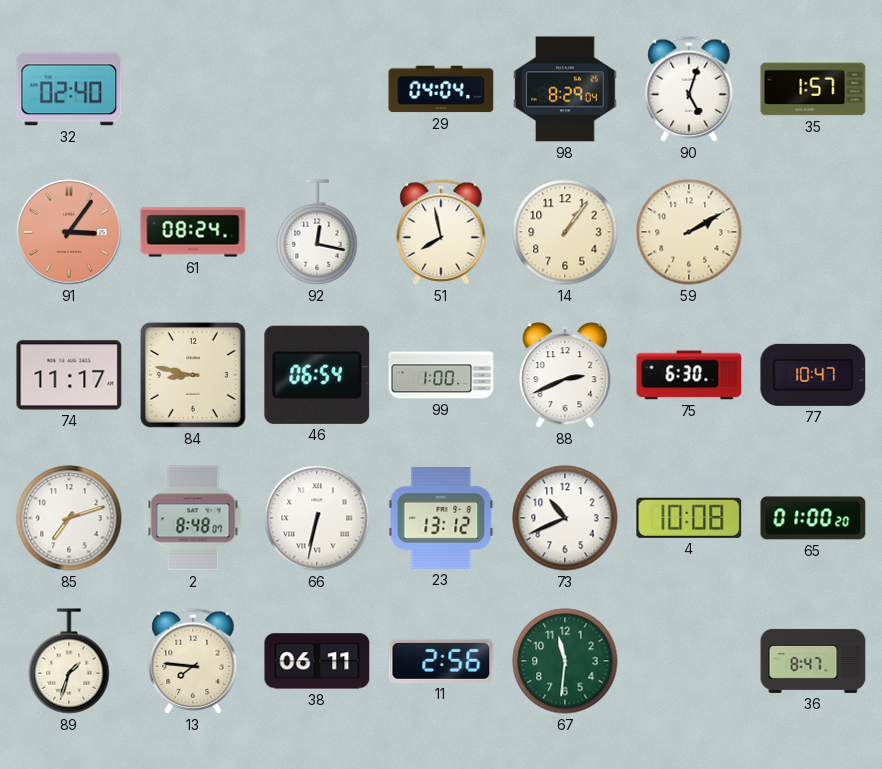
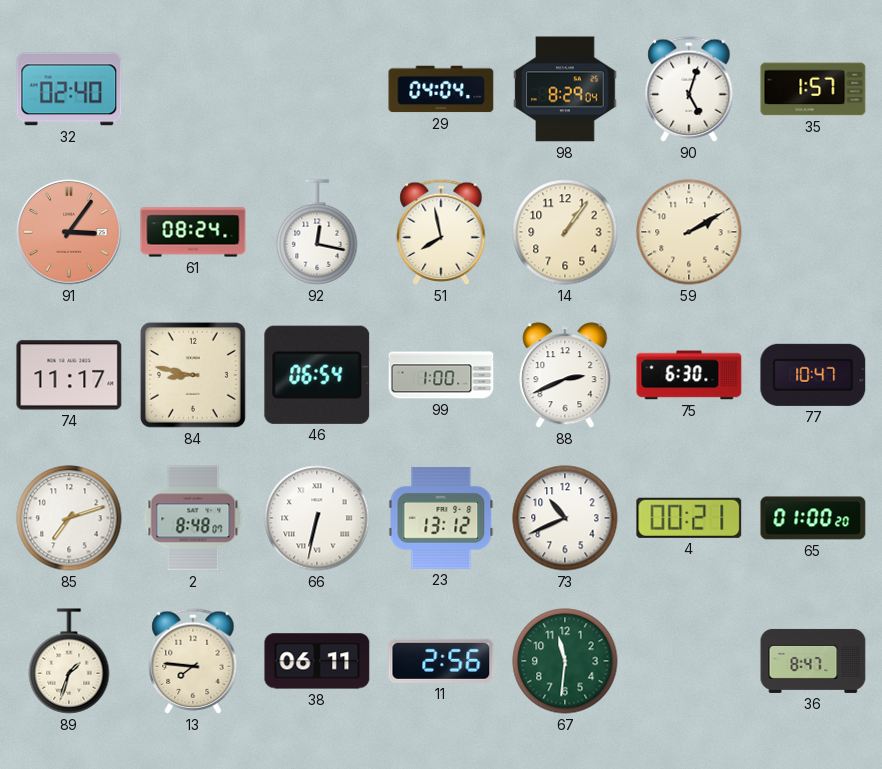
4: 10:08 -> 00:21
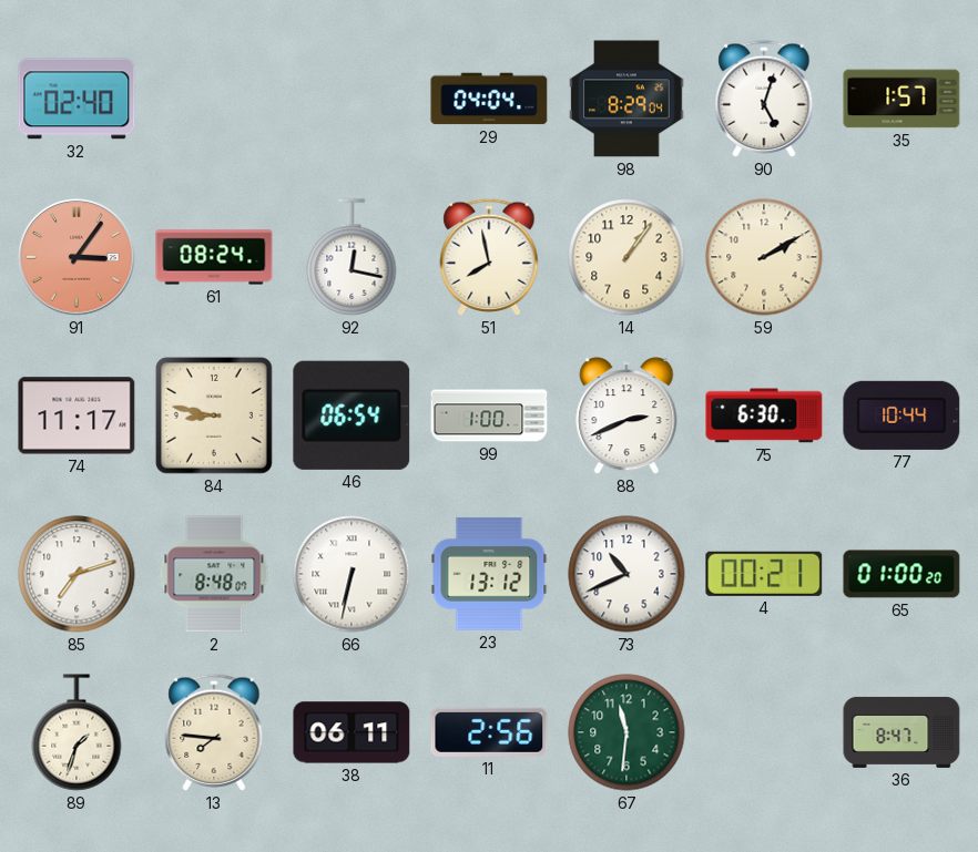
77: 10:47 -> 10:44
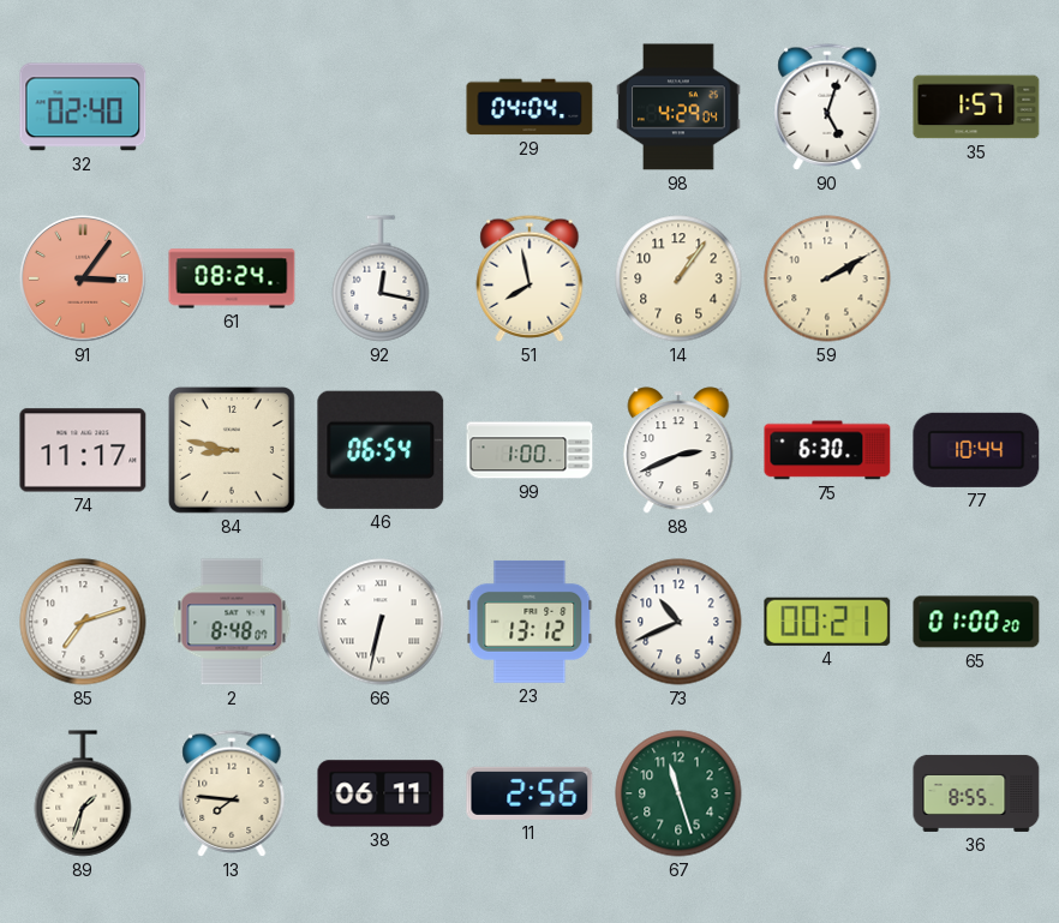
98: 8:29 -> 4:29
67: 11:31 -> 11:27
36: 8:47 -> 8:55
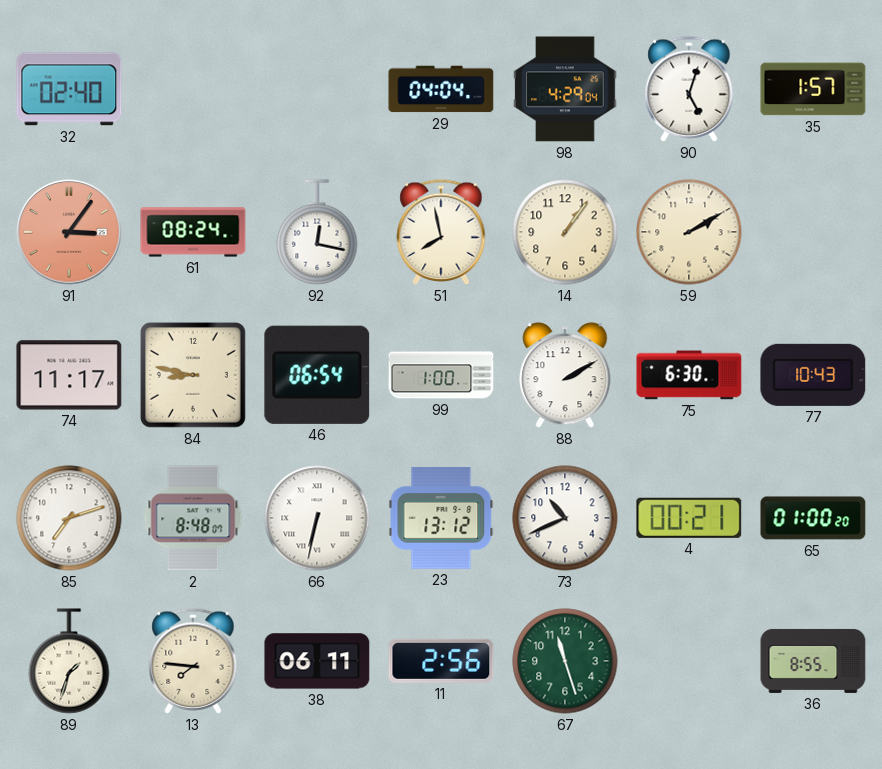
88: 2:41 -> 2:10
77: 10:44 -> 10:43
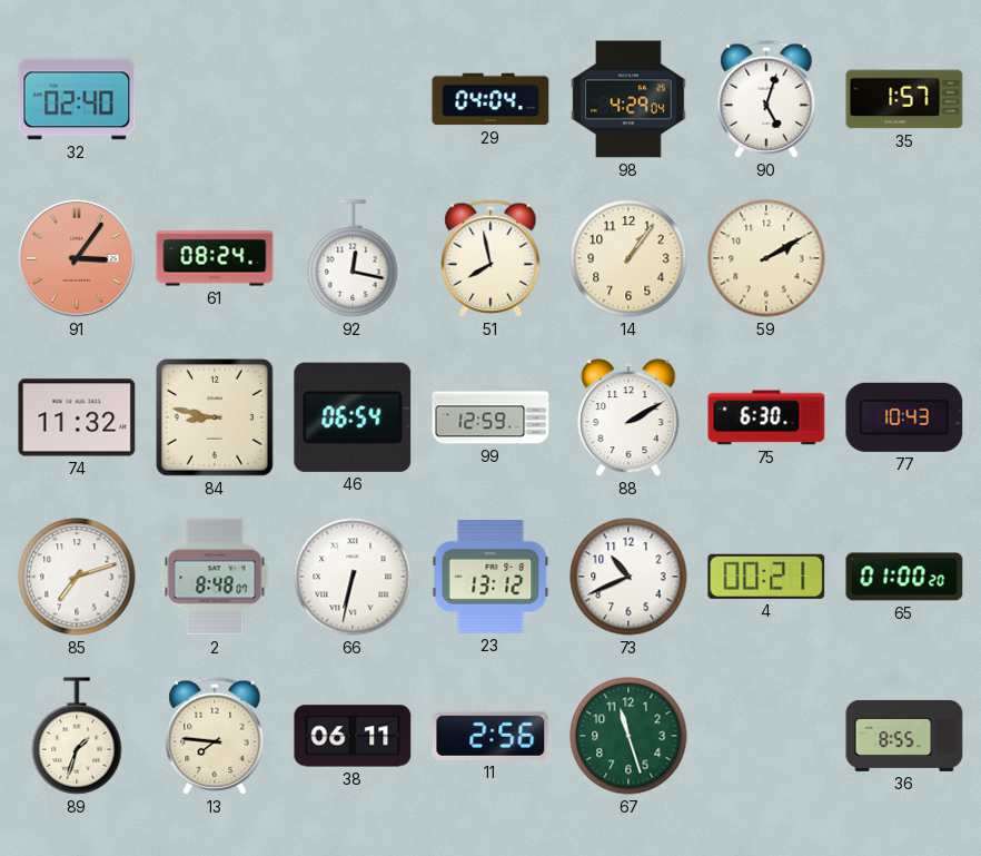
74: 11:17 -> 11:32
99: 1:00 -> 12:59
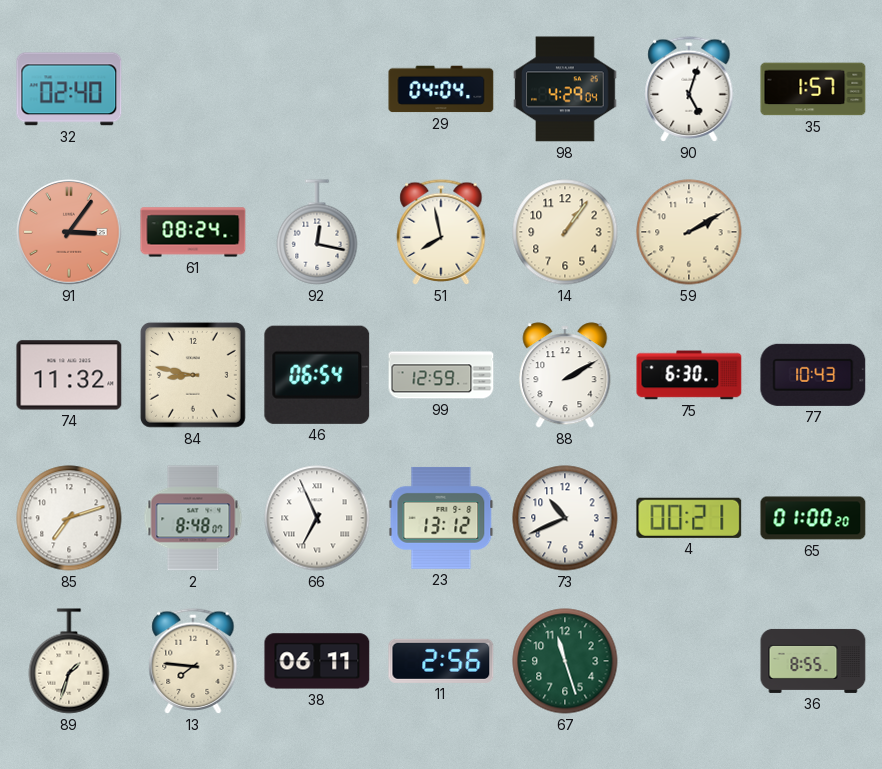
66: 6:32 -> 6:56
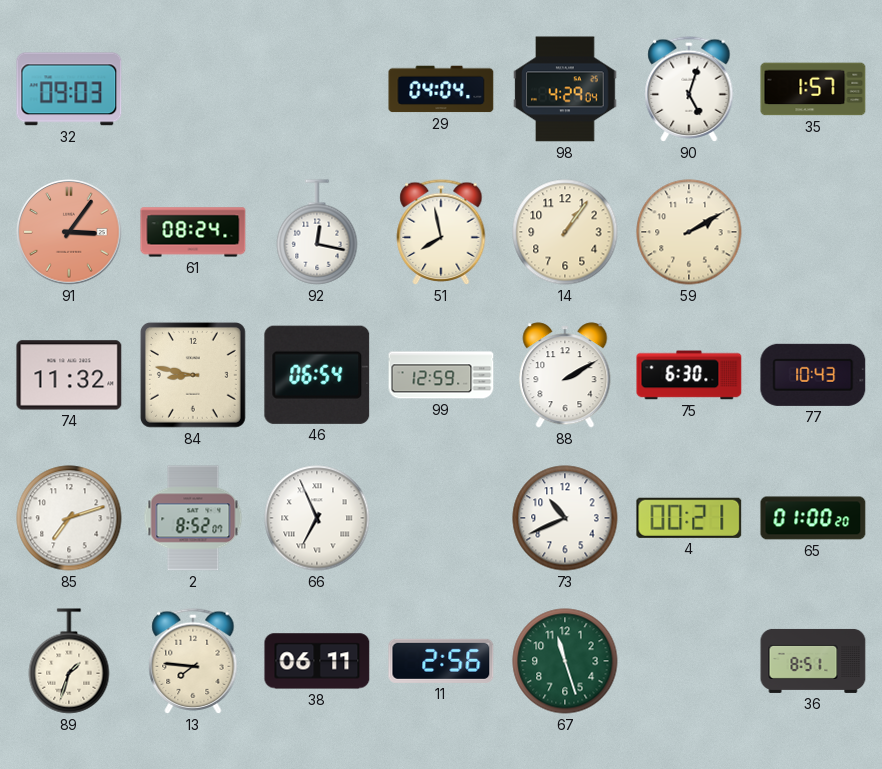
32: 02:40 -> 09:03
2: 8:48 -> 8:52
23: 13:12 -> none
36: 8:55 -> 8:51
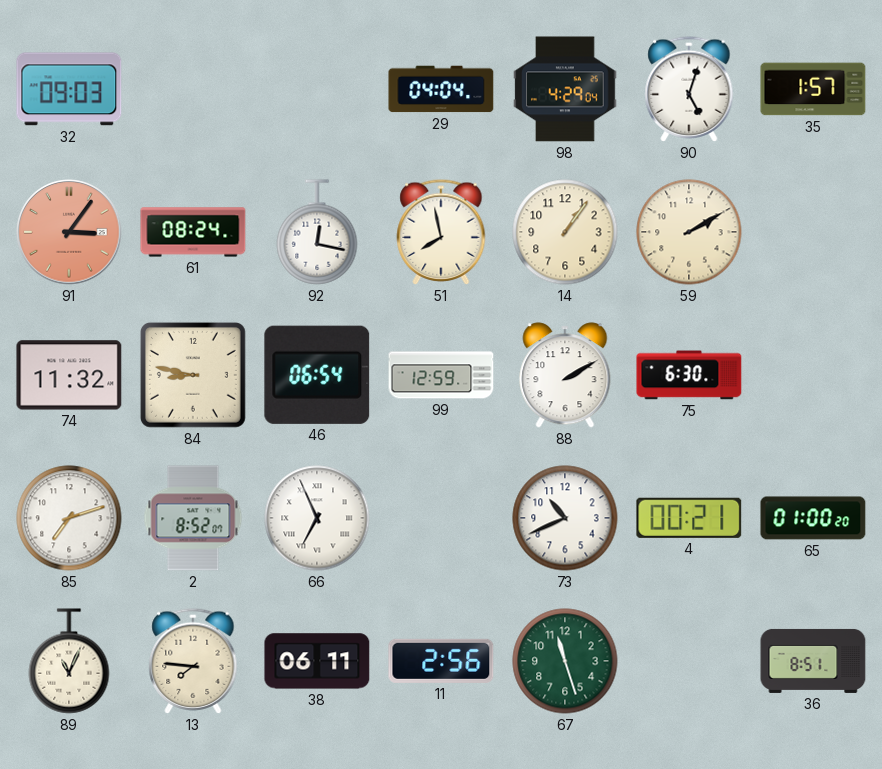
77: 10:43 -> none
89: 1:33 -> 11:04
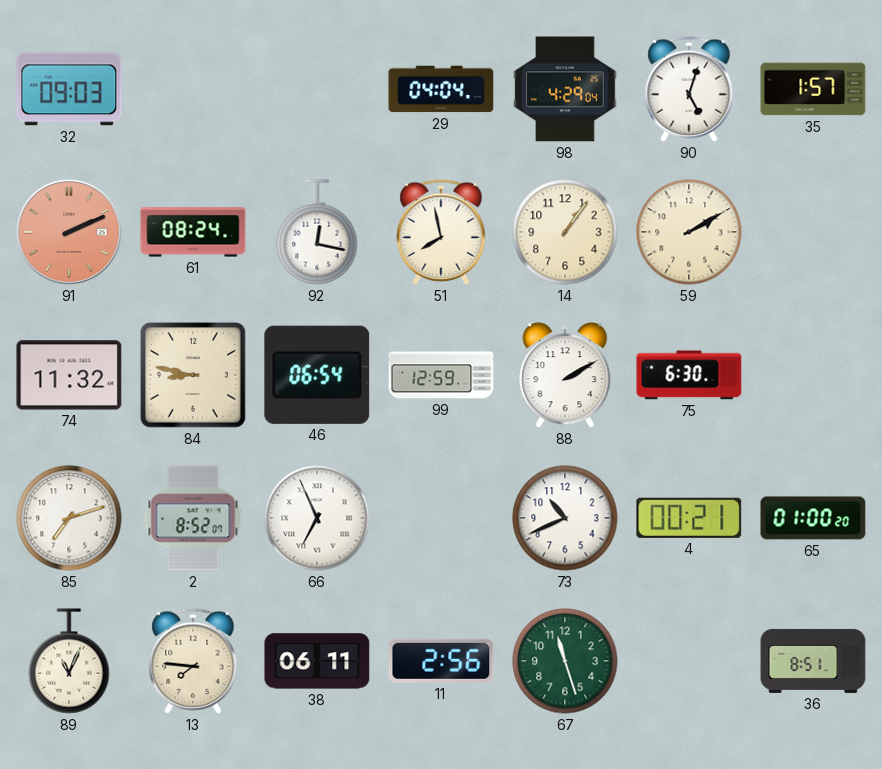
91: 3:06 -> 2:11
